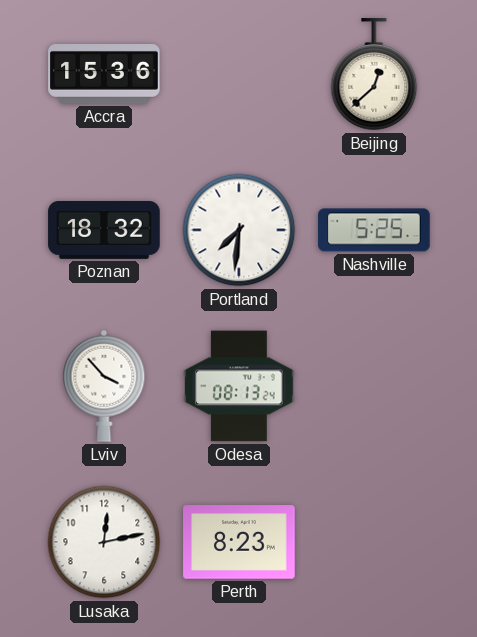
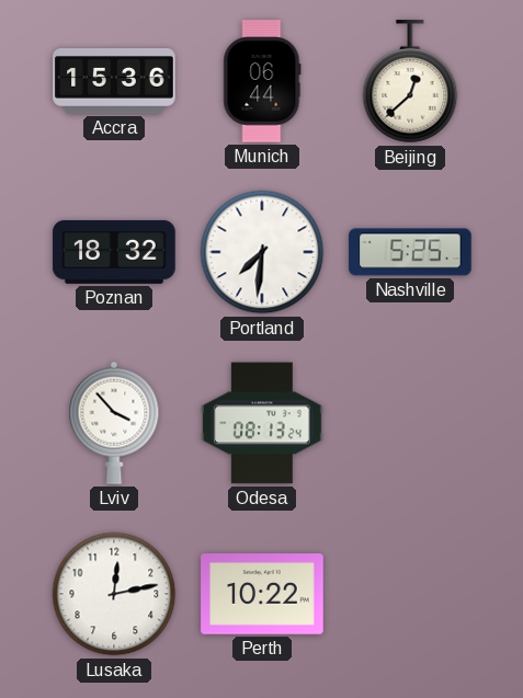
Munich: none -> 06:44
Perth: 8:23 -> 10:22
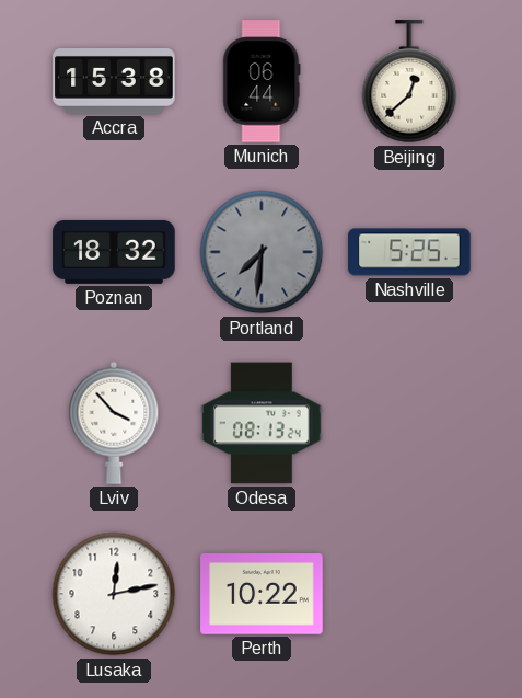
Accra: 15:36 -> 15:38
Portland dial: white -> grey
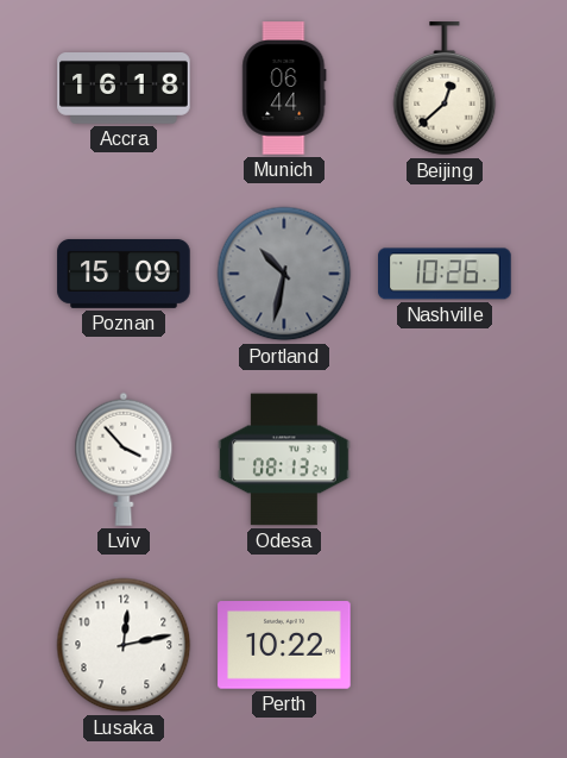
Accra: 15:38 -> 16:18
Poznan: 18:32 -> 15:09
Portland: 7:31 -> 10:32
Nashville: 5:25 -> 10:26
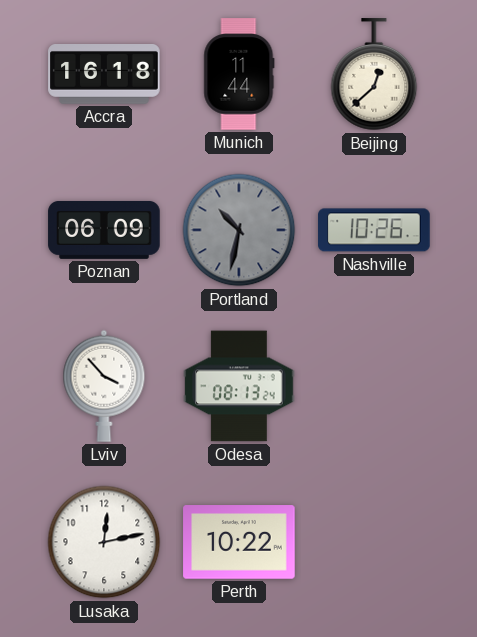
Munich: 06:44 -> 11:44
Poznan: 15:09 -> 06:09
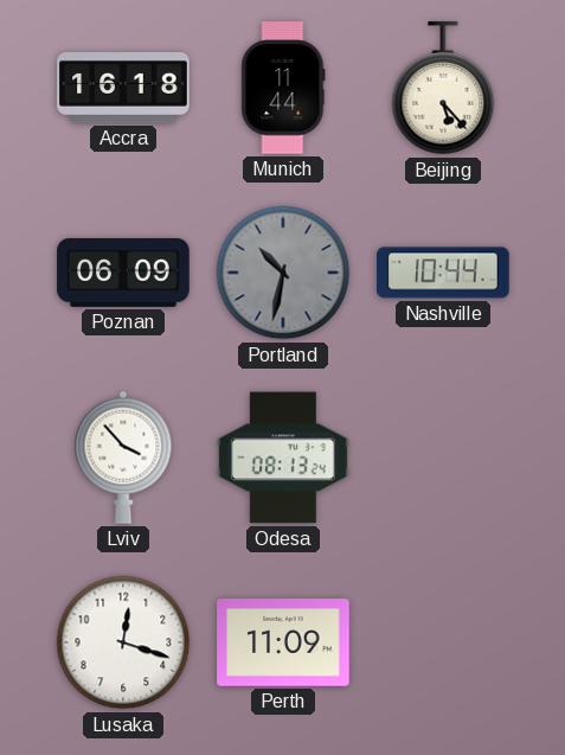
Beijing: 12:38 -> 5:23
Nashville: 10:26 -> 10:44
Lusaka: 12:13 -> 12:18
Perth: 10:22 -> 11:09
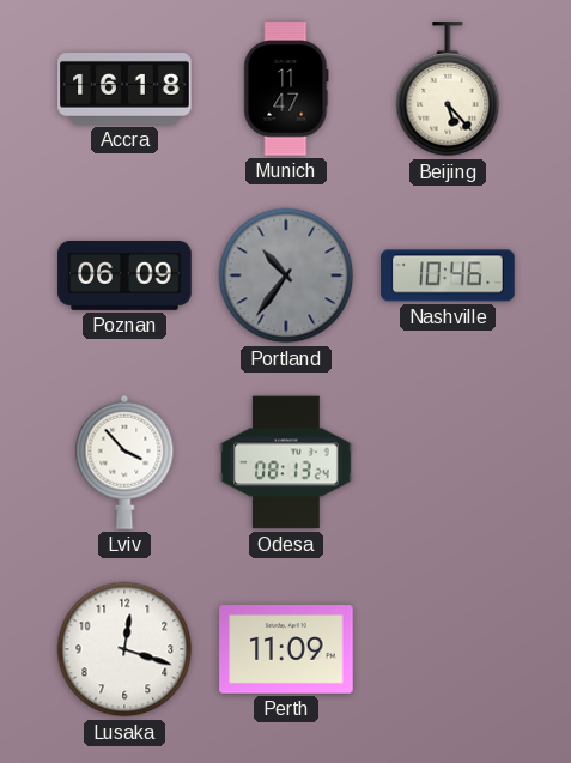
Munich: 11:44 -> 11:47
Portland: 10:32 -> 10:36
Nashville: 10:44 -> 10:46
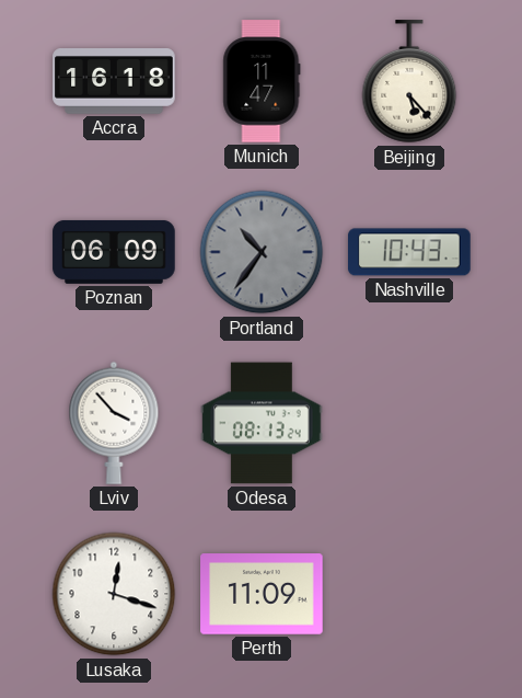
Nashville: 10:46 -> 10:43
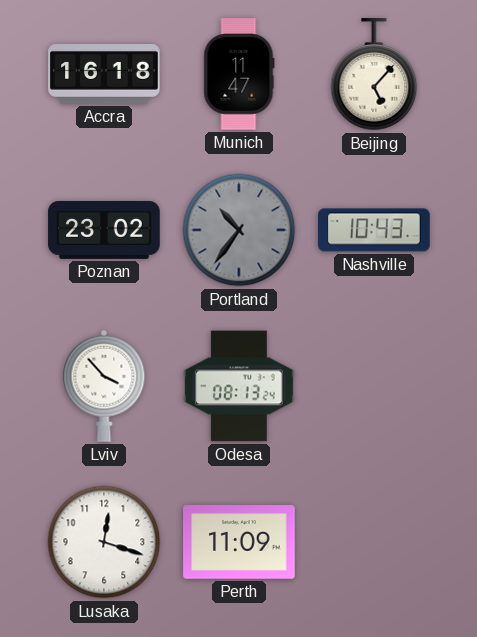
Beijing: 5:23 -> 5:07
Poznan: 06:09 -> 23:02
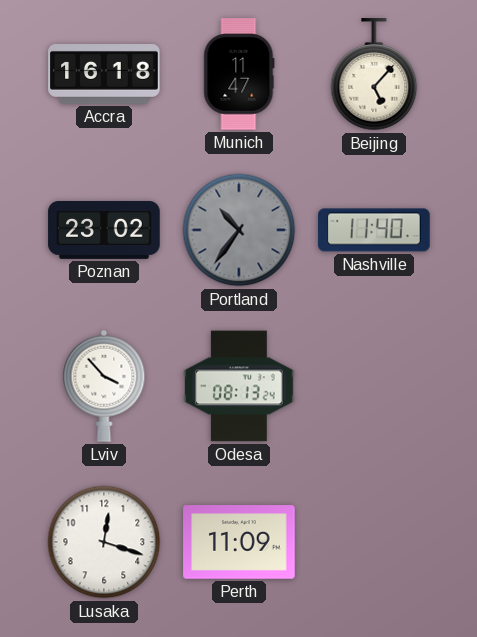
Nashville: 10:43 -> 11:40
